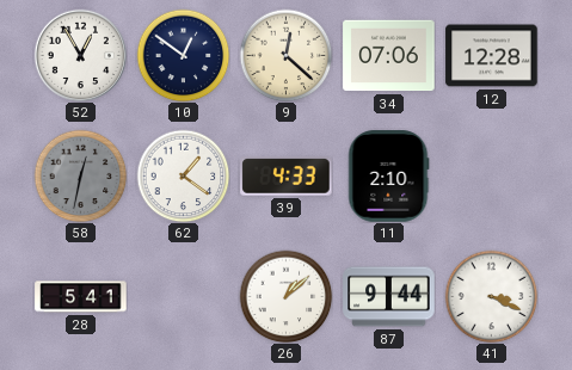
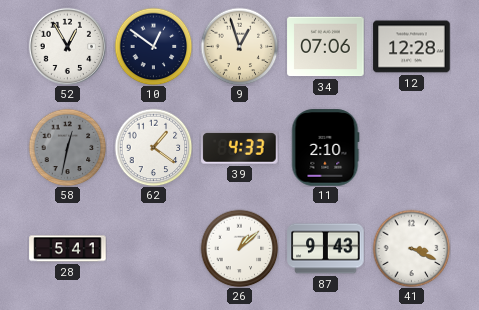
9: 12:22 -> 12:57
87: 9:44 -> 9:43
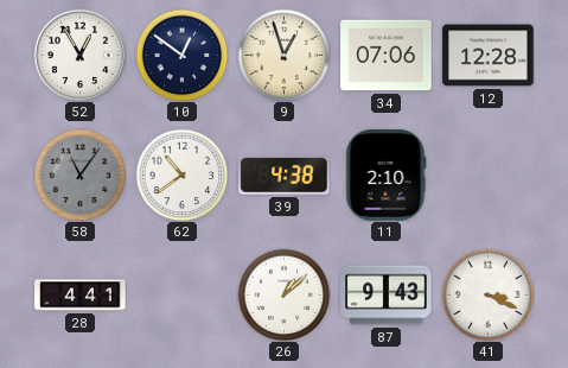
58: 12:32 -> 11:06
62: 1:21 -> 10:39
39: 4:33 -> 4:38
28: 5:41 -> 4:41
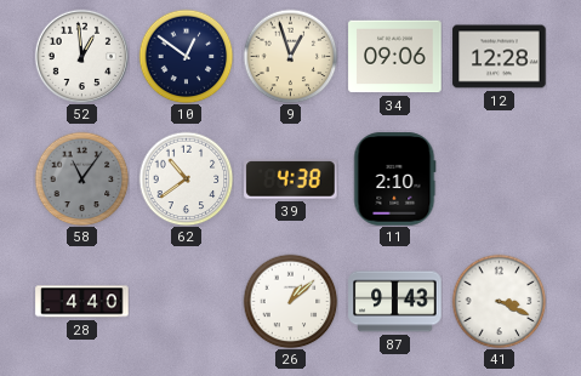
52: 12:55 -> 12:59
34: 07:06 -> 09:06
28: 4:41 -> 4:40
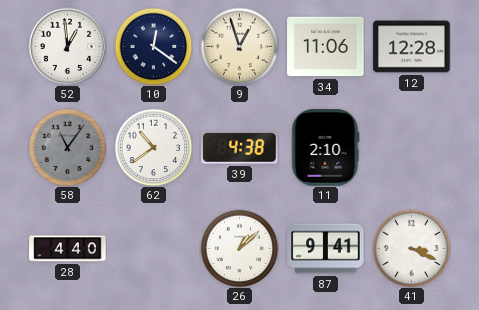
10: 12:51 -> 12:21
34: 09:06 -> 11:06
87: 9:43 -> 9:41
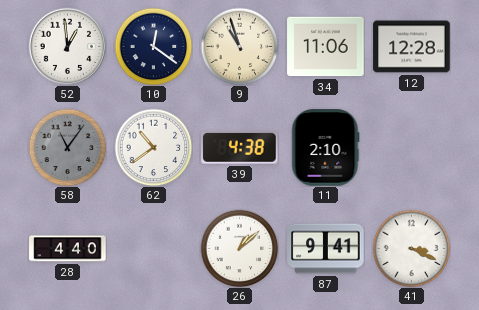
9: 12:57 -> 10:57
